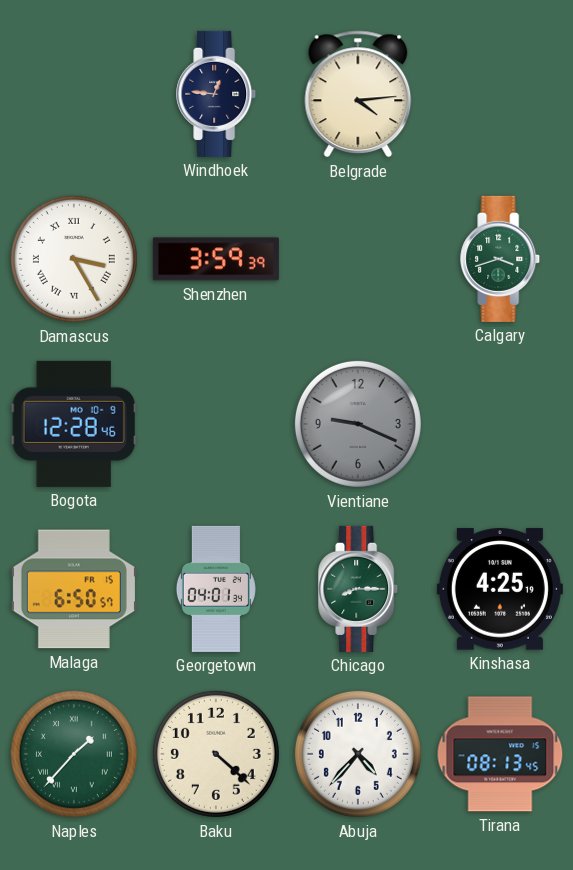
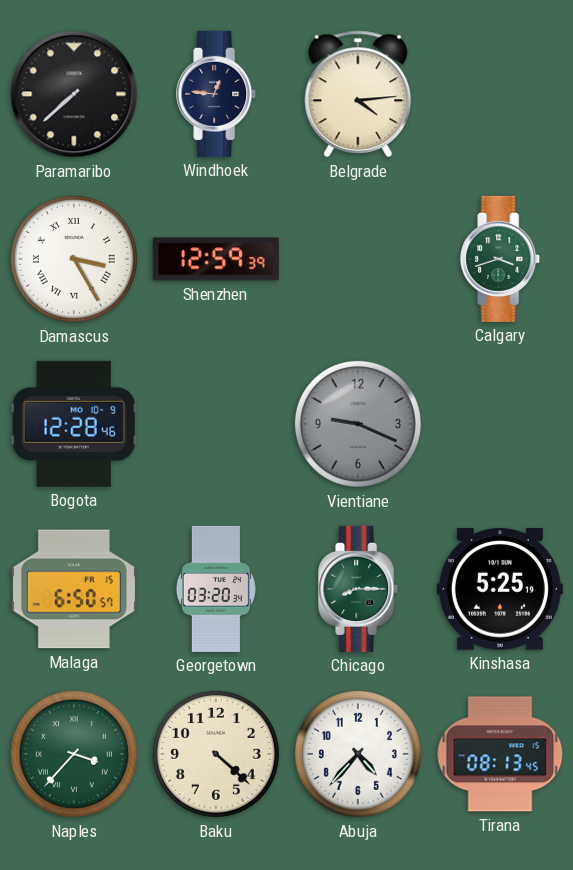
Paramaribo: none -> 7:38
Shenzhen: 3:59 -> 12:59
Georgetown: 04:01 -> 03:20
Kinshasa: 4:25 -> 5:25
Naples: 1:37 -> 3:37
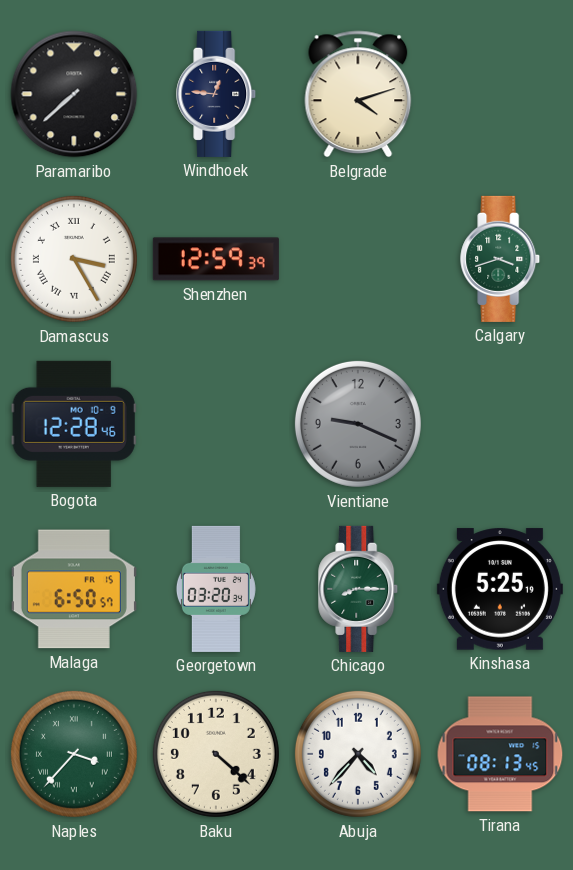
Belgrade: 4:14 -> 4:12
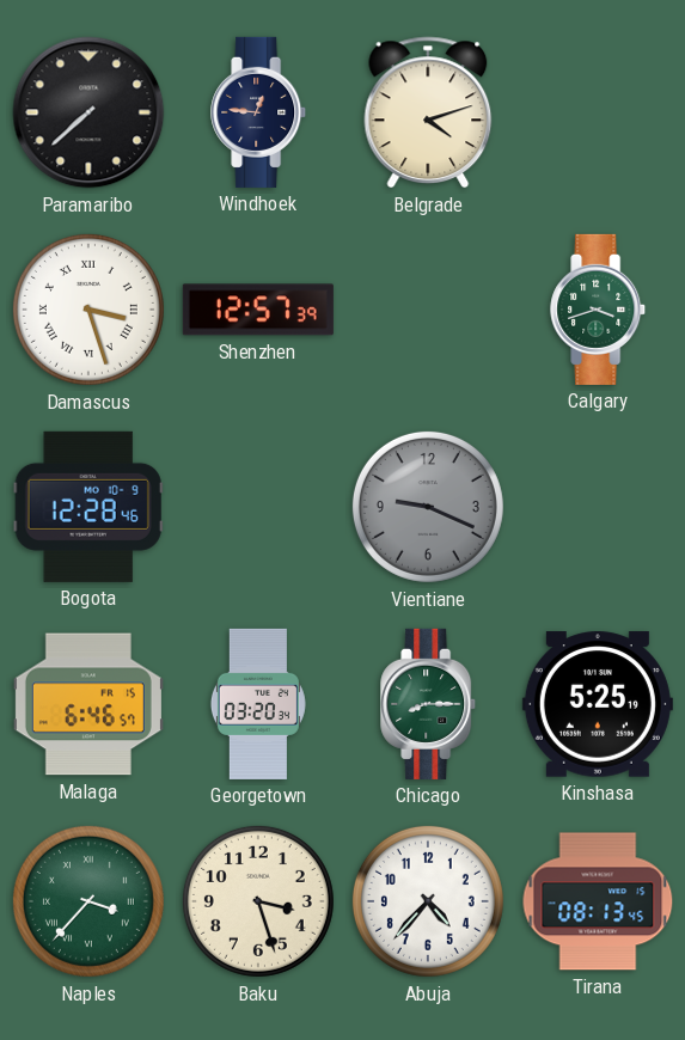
Damascus: 3:25 -> 3:27
Shenzhen: 12:59 -> 12:57
Malaga: 6:50 -> 6:46
Baku: 4:22 -> 3:27
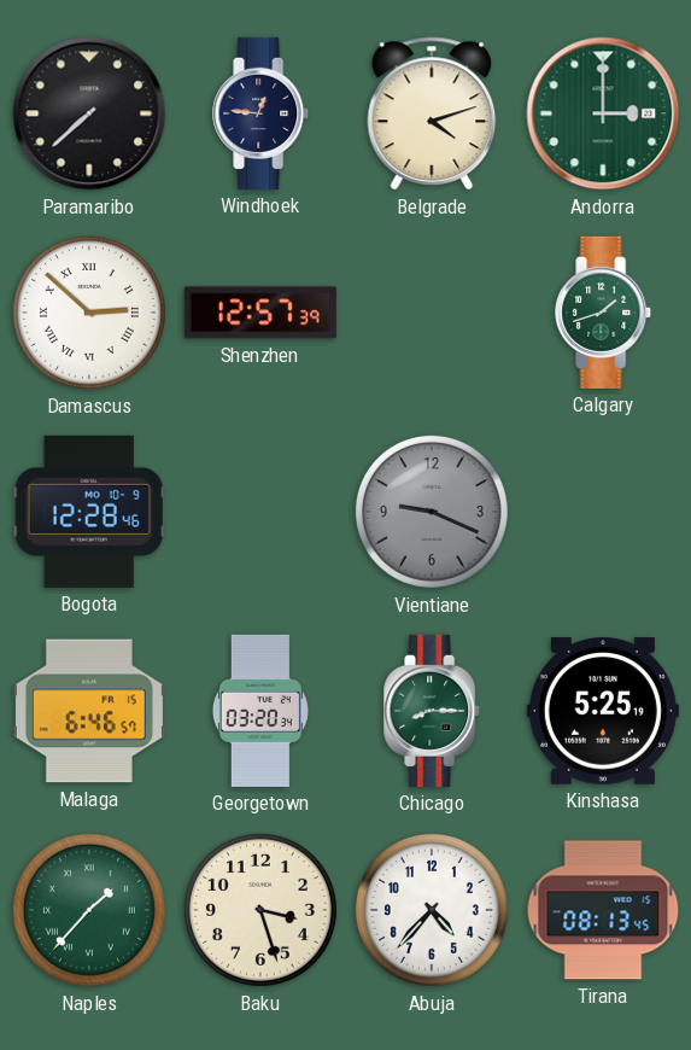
Andorra: none -> 3:00
Damascus: 3:27 -> 2:52
Calgary: 3:42 -> 1:42
Naples: 3:37 -> 1:37
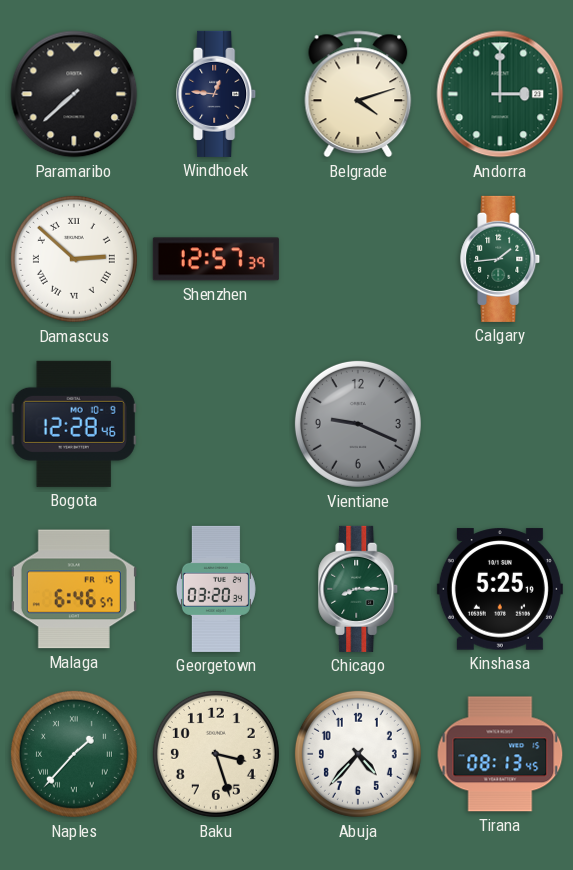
Calgary: 1:42 -> 1:44
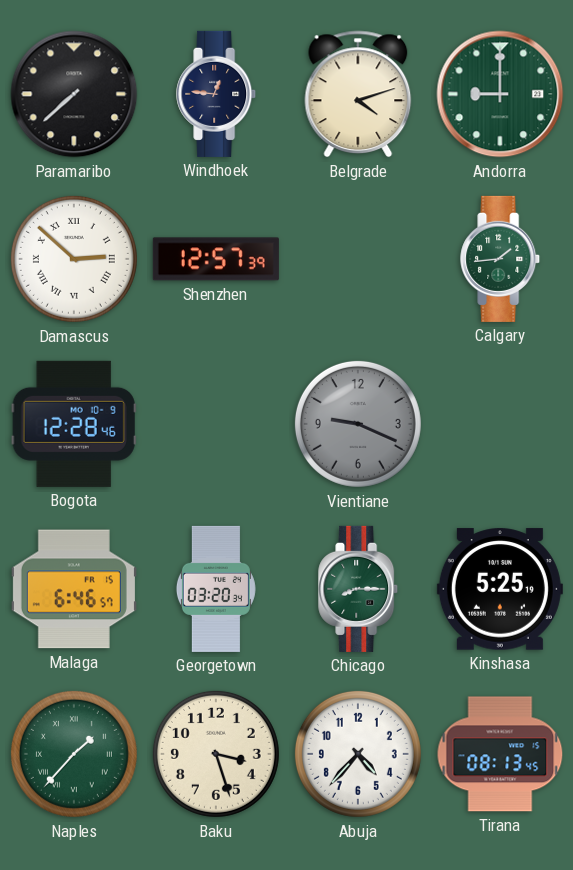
Andorra: 3:00 -> 9:00
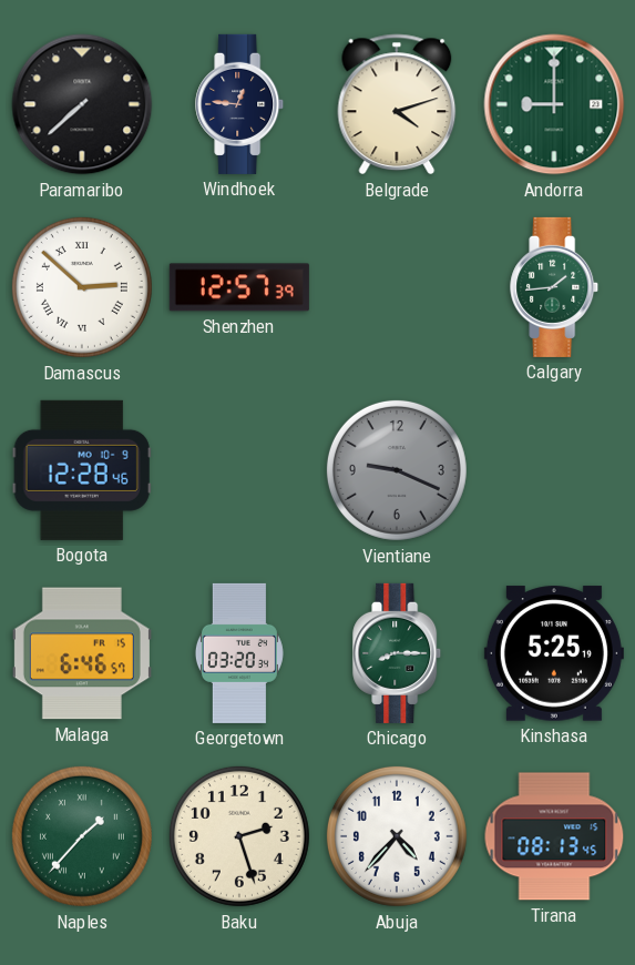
Baku: 3:27 -> 2:27
